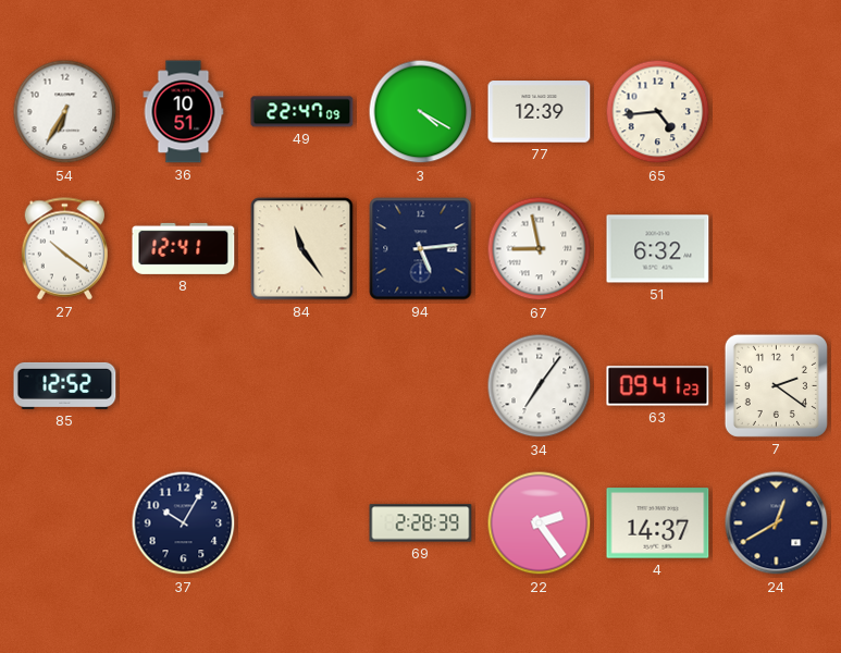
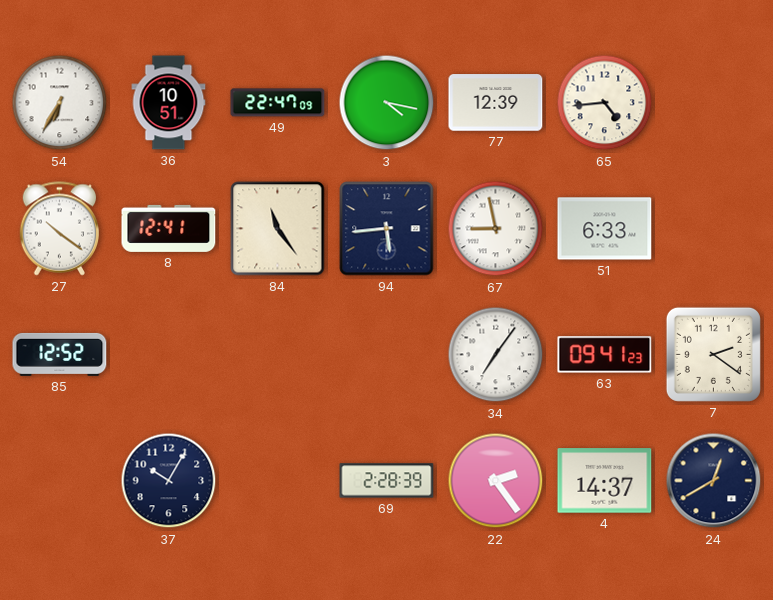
3: 4:20 -> 4:17
94: 5:14 -> 5:44
51: 6:32 -> 6:33
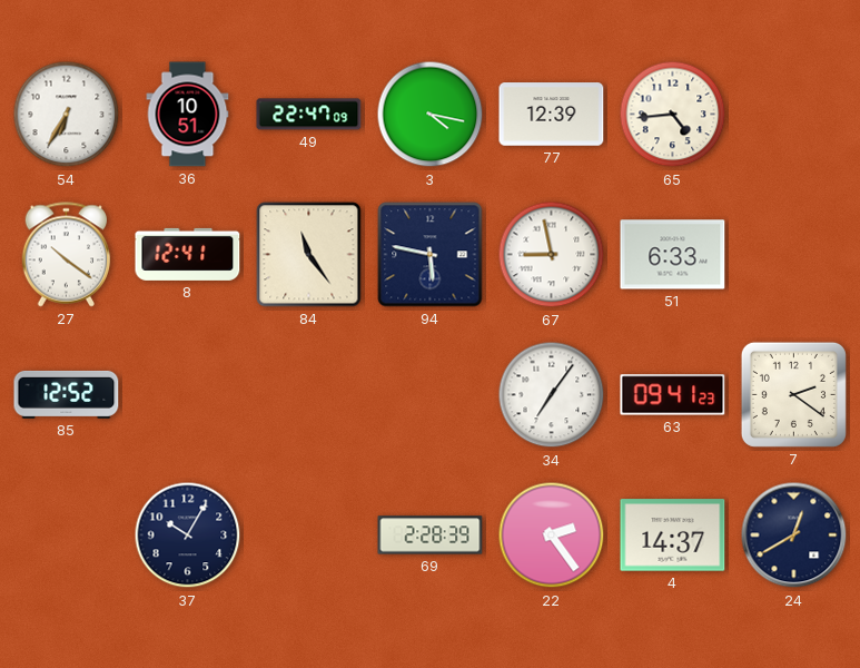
94: 5:44 -> 5:47
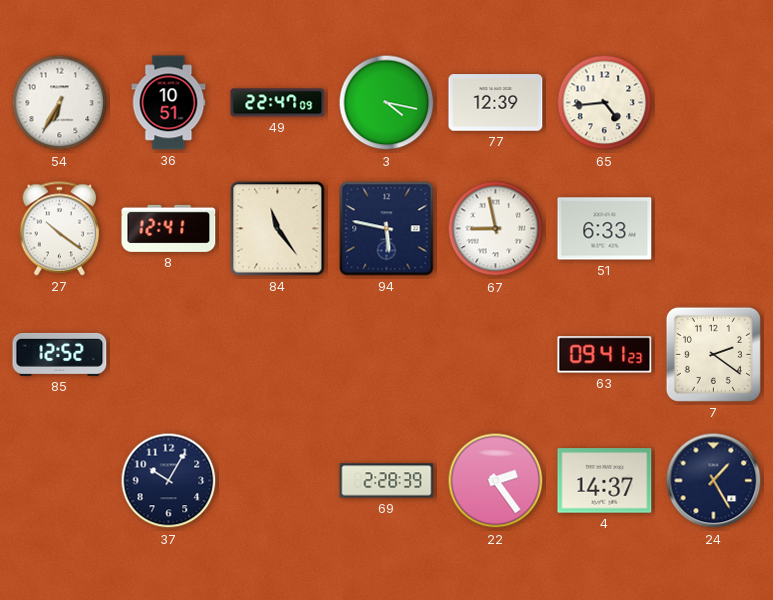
34: 7:06 -> none
24: 12:40 -> 1:25
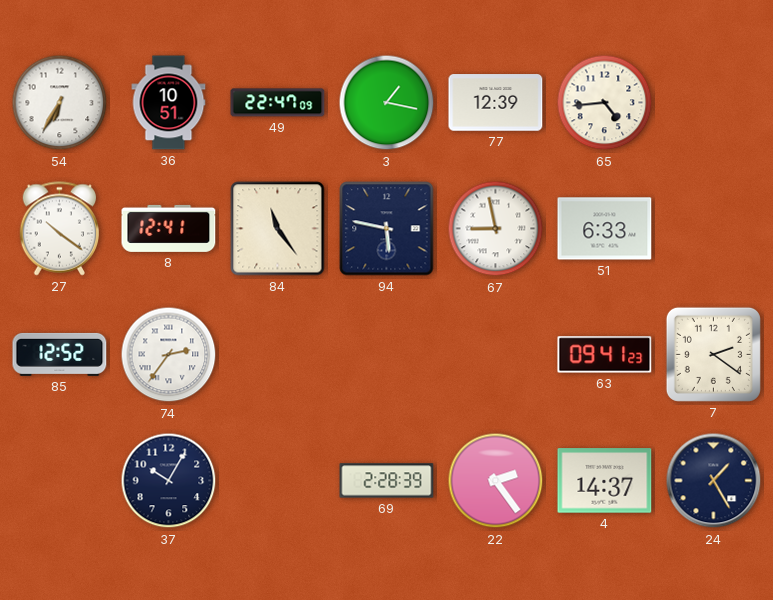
3: 4:17 -> 1:17
74: none -> 2:36
